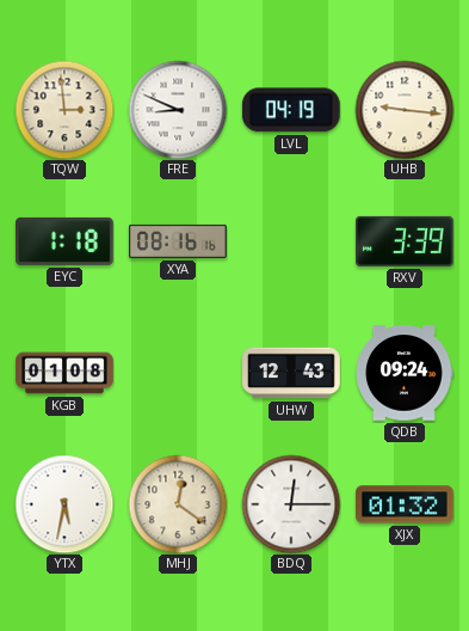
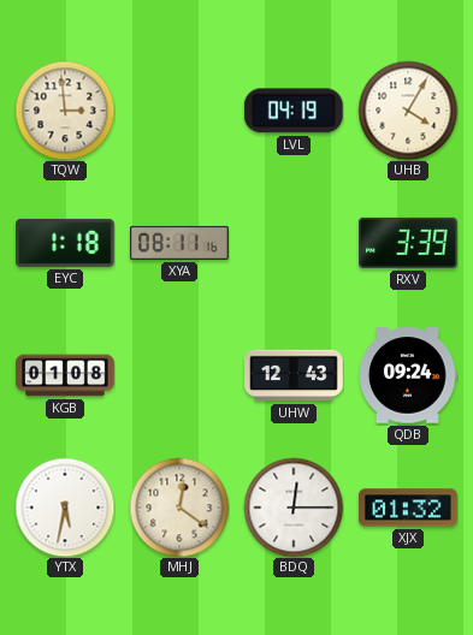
FRE: 8:49 -> none
UHB: 9:16 -> 4:05
XYA: 08:16 -> 08:11
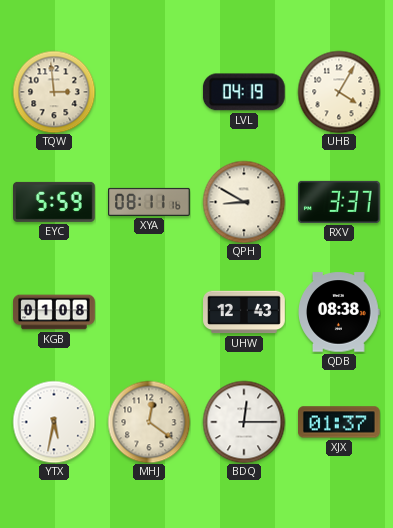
EYC: 1:18 -> 5:59
QPH: none -> 8:50
RXV: 3:39 -> 3:37
QDB: 09:24 -> 08:38
XJX: 01:32 -> 01:37
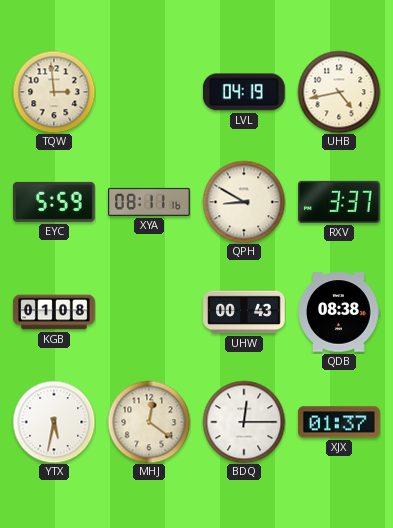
UHB: 4:05 -> 4:43
UHW: 12:43 -> 00:43
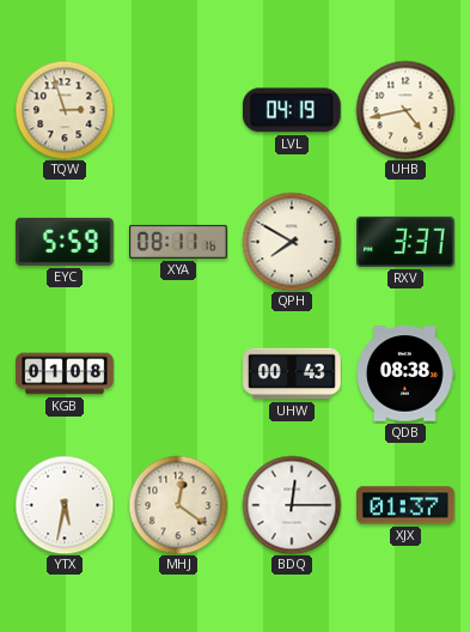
TQW: 2:59 -> 2:57
QPH: 8:50 -> 7:50
